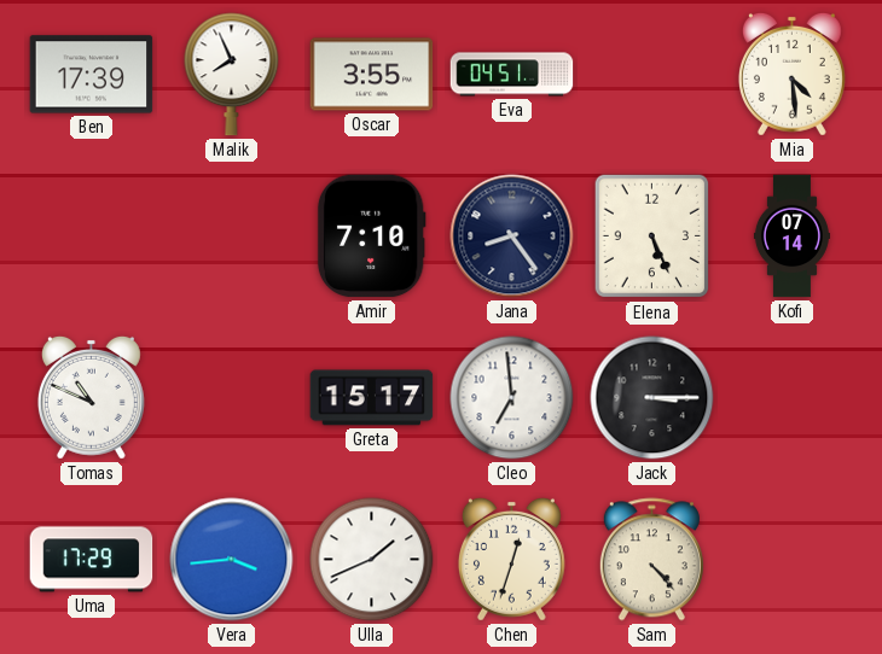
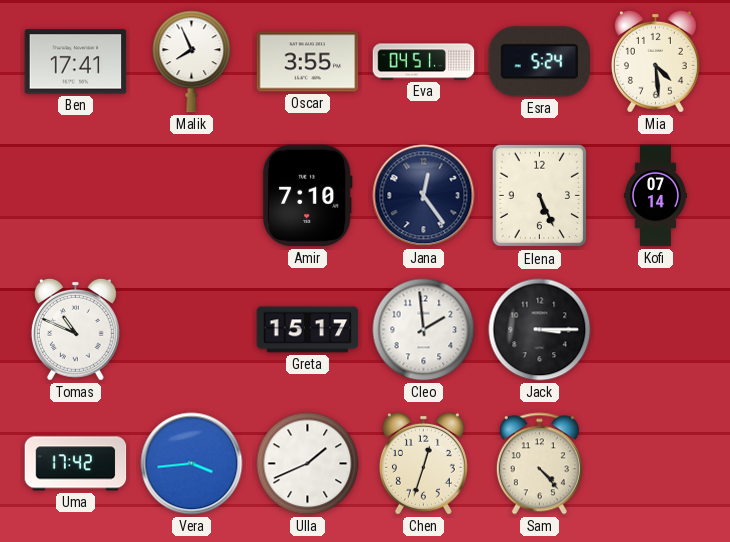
Ben: 17:39 -> 17:41
Esra: none -> 5:24
Jana: 8:24 -> 12:24
Cleo: 6:59 -> 1:59
Uma: 17:29 -> 17:42
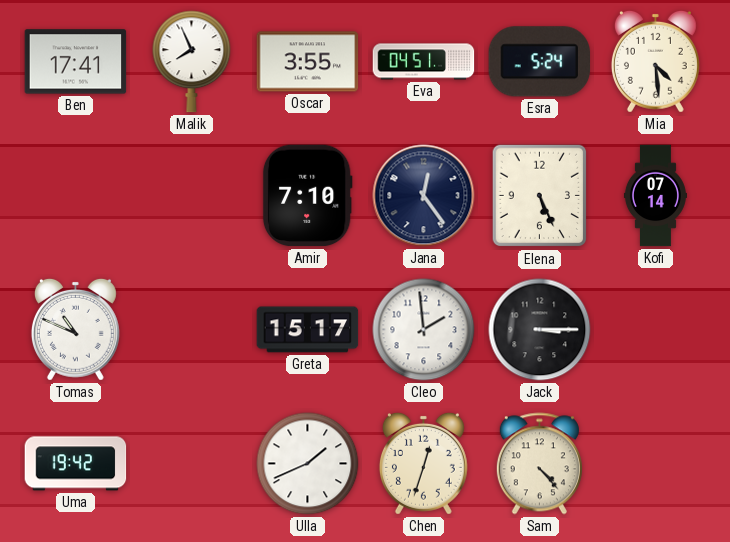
Uma: 17:42 -> 19:42
Vera: 3:44 -> none
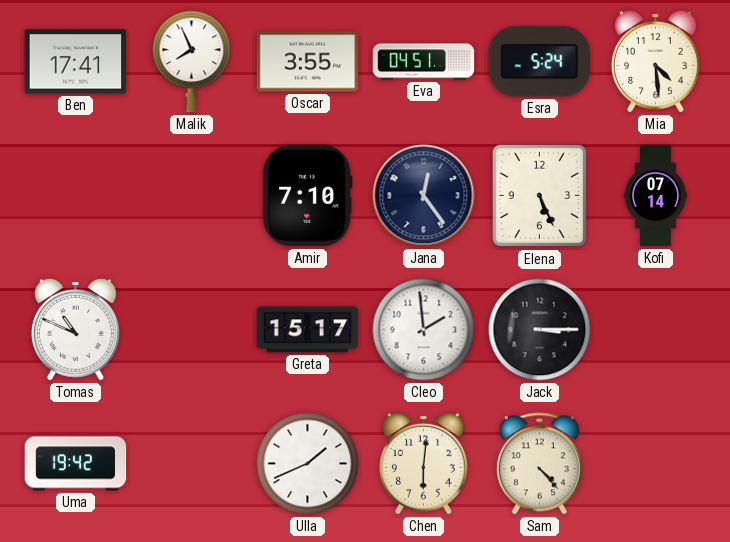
Chen: 12:33 -> 6:01
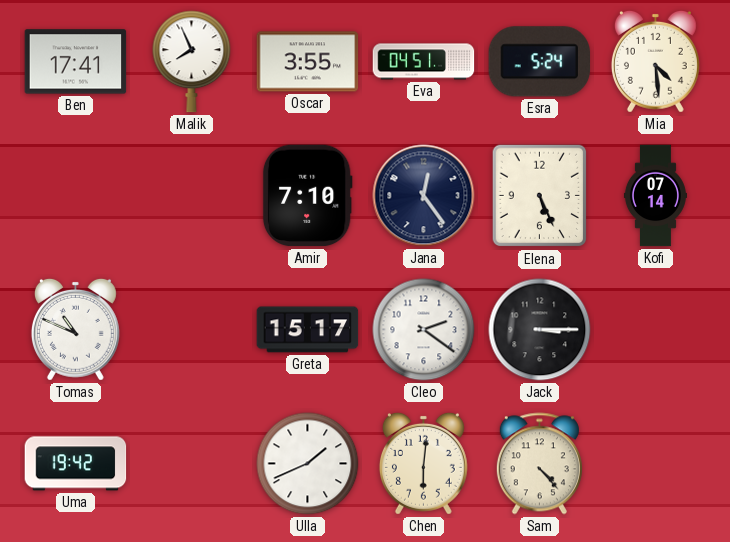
Cleo: 1:59 -> 2:21
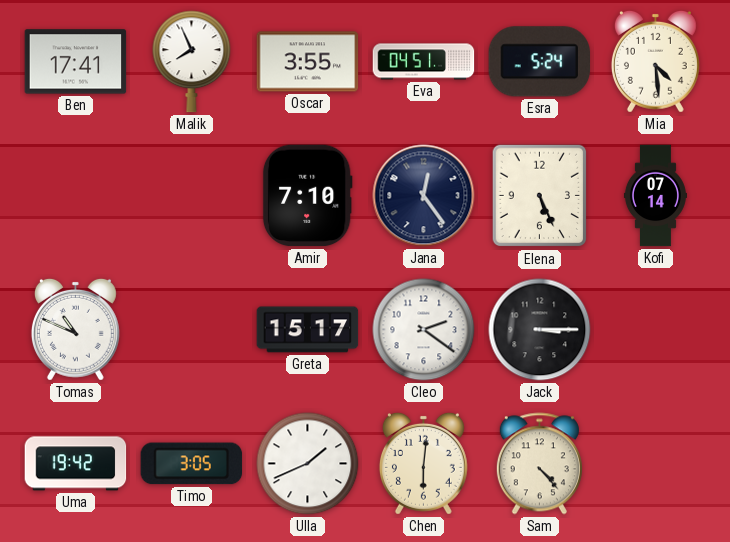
Timo: none -> 3:05
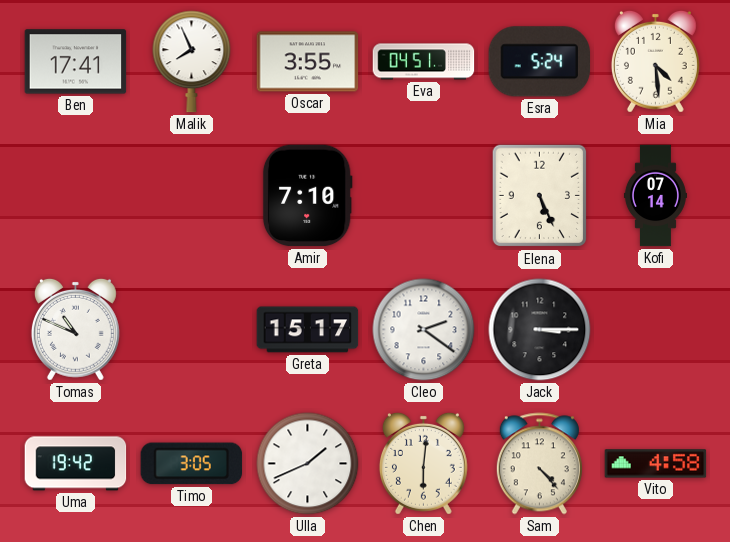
Jana: 12:24 -> none
Vito: none -> 4:58
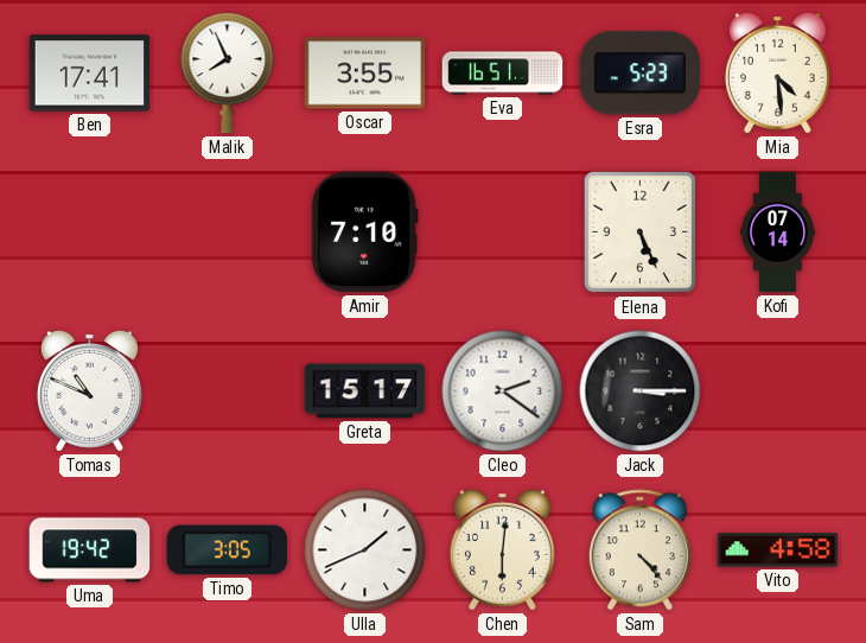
Eva: 04:51 -> 16:51
Esra: 5:24 -> 5:23
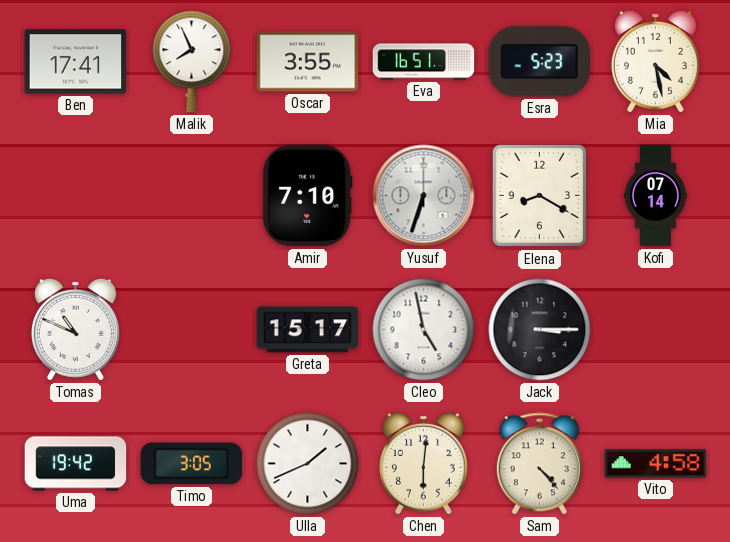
Mia: 4:29 -> 4:28
Yusuf: none -> 6:33
Elena: 5:26 -> 8:20
Cleo: 2:21 -> 4:58
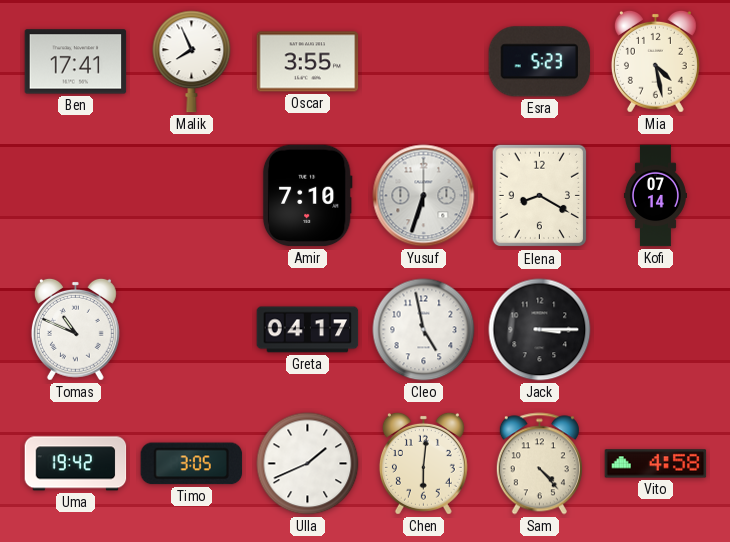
Eva: 16:51 -> none
Greta: 15:17 -> 04:17
